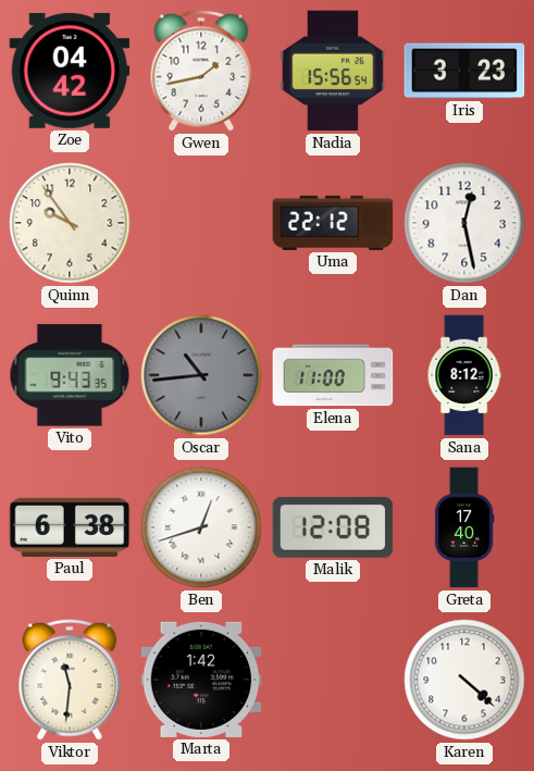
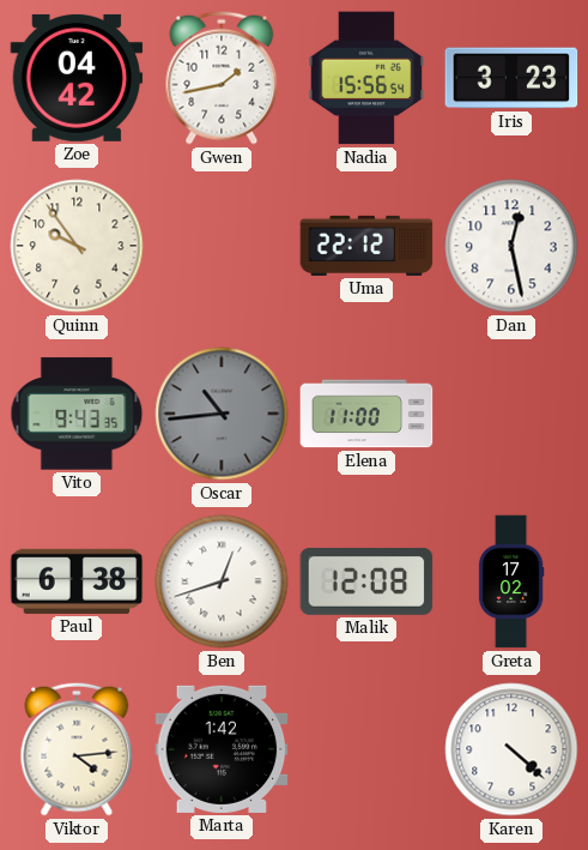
Sana: 8:12 -> none
Greta: 17:40 -> 17:02
Viktor: 11:31 -> 4:14
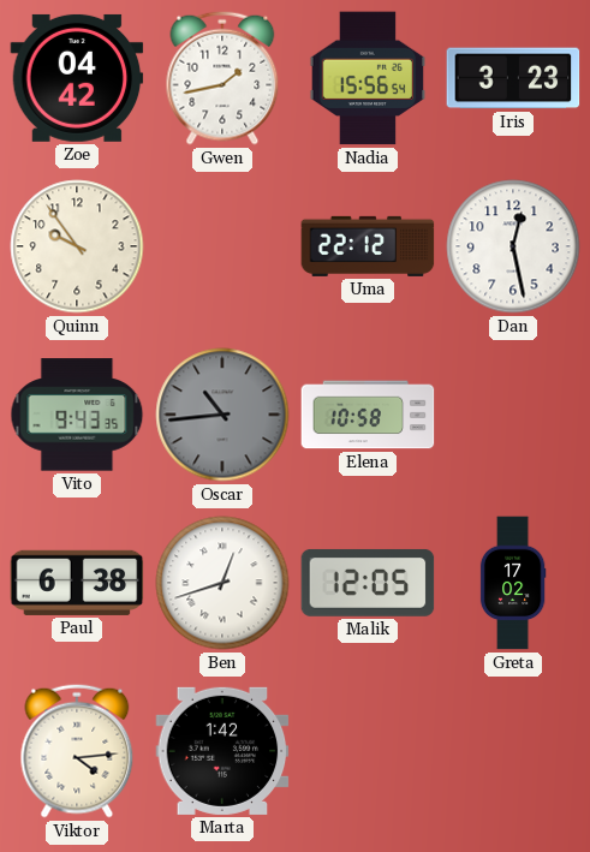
Elena: 11:00 -> 10:58
Malik: 12:08 -> 12:05
Karen: 4:22 -> none
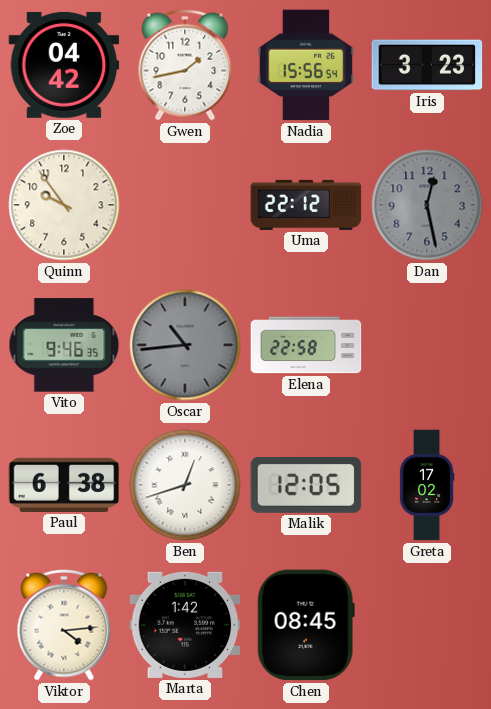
Dan dial: white -> grey
Vito: 9:43 -> 9:46
Elena: 10:58 -> 22:58
Chen: none -> 08:45
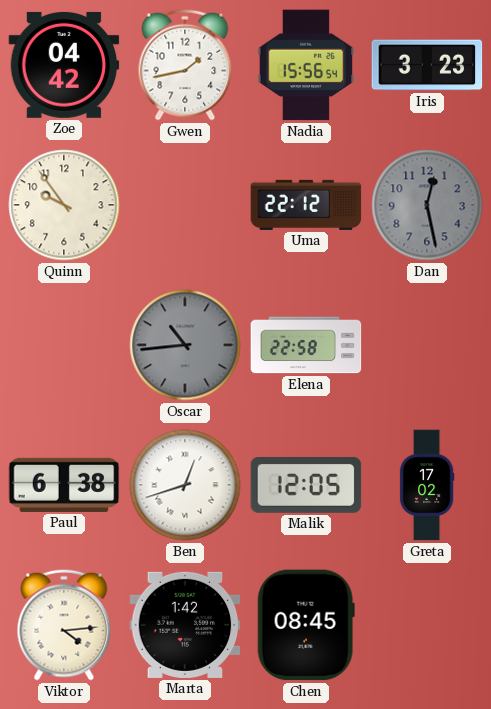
Vito: 9:46 -> none
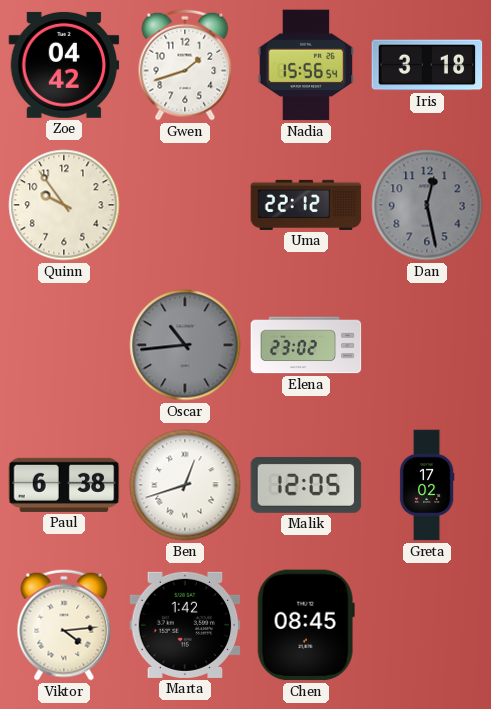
Gwen: 1:43 -> 1:42
Iris: 3:23 -> 3:18
Elena: 22:58 -> 23:02
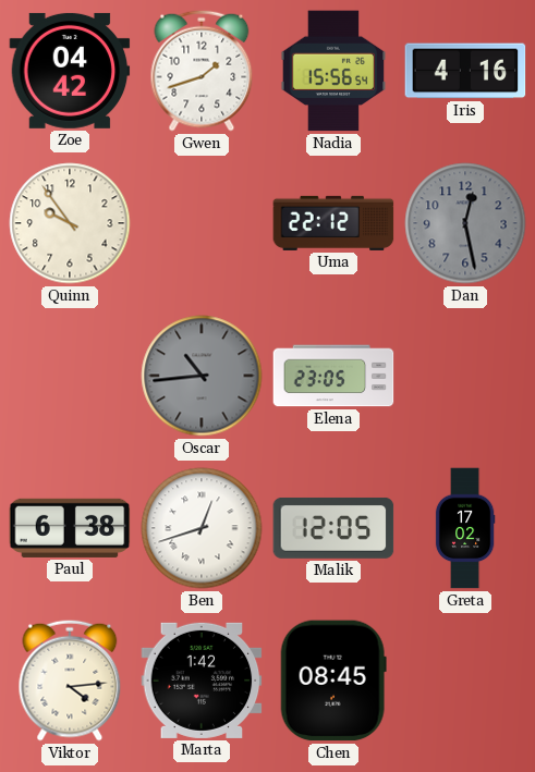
Iris: 3:18 -> 4:16
Elena: 23:02 -> 23:05
